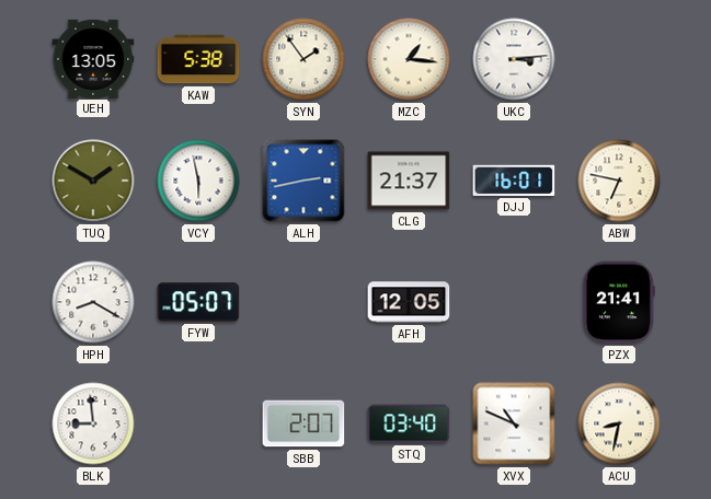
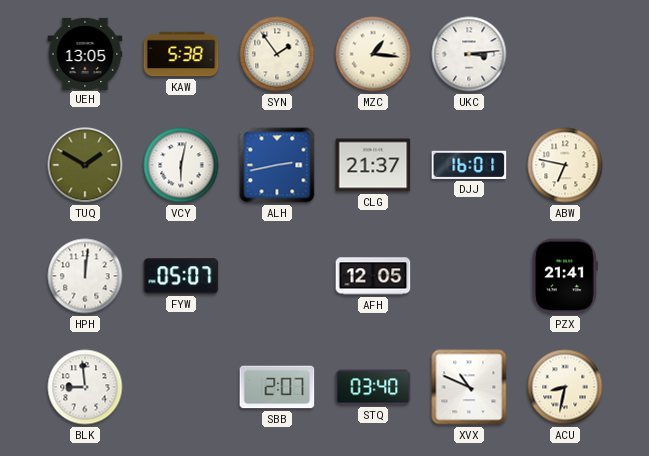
VCY: 5:58 -> 6:02
HPH: 8:20 -> 12:01
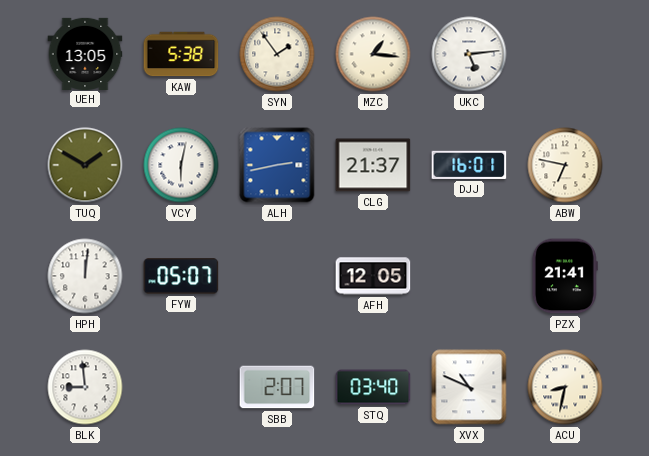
UKC: 3:14 -> 5:14
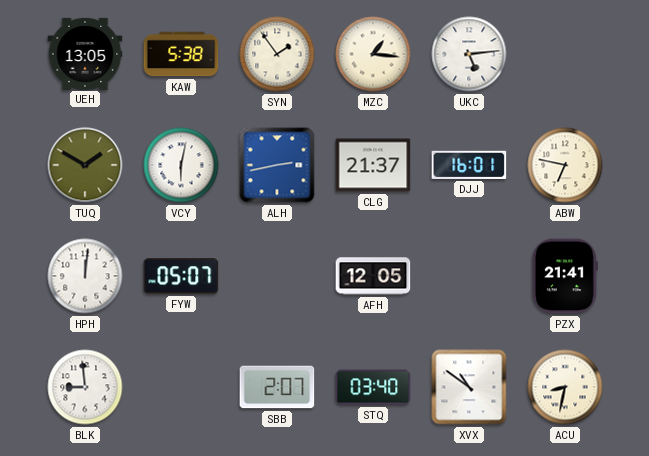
XVX: 10:49 -> 10:51
